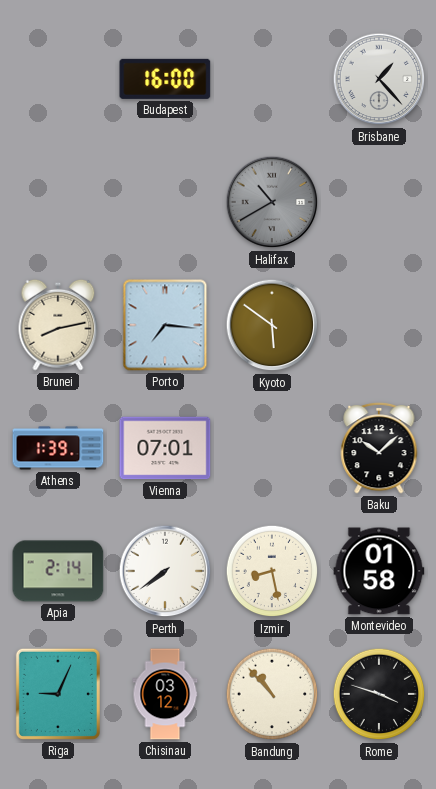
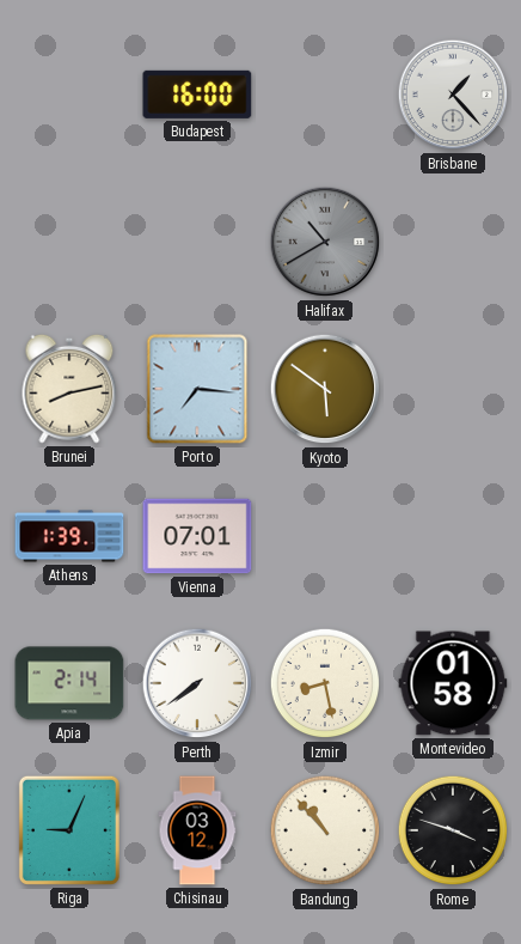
Baku: 10:08 -> none
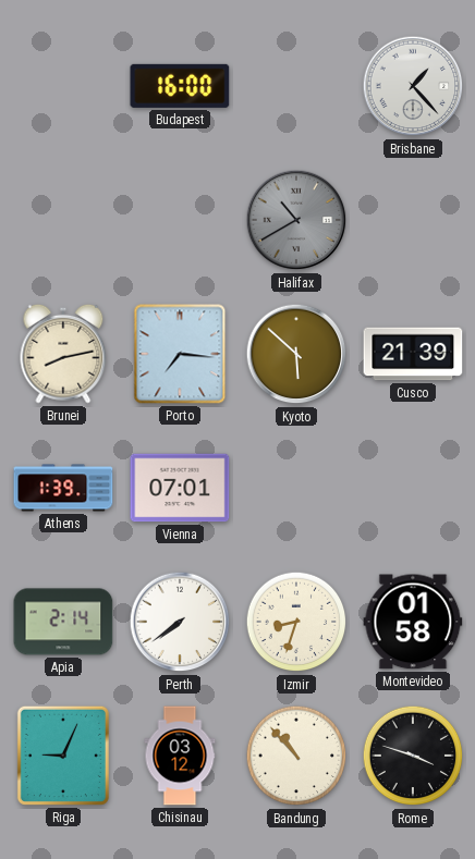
Kyoto: 5:51 -> 5:52
Cusco: none -> 21:39
Izmir: 8:28 -> 8:33
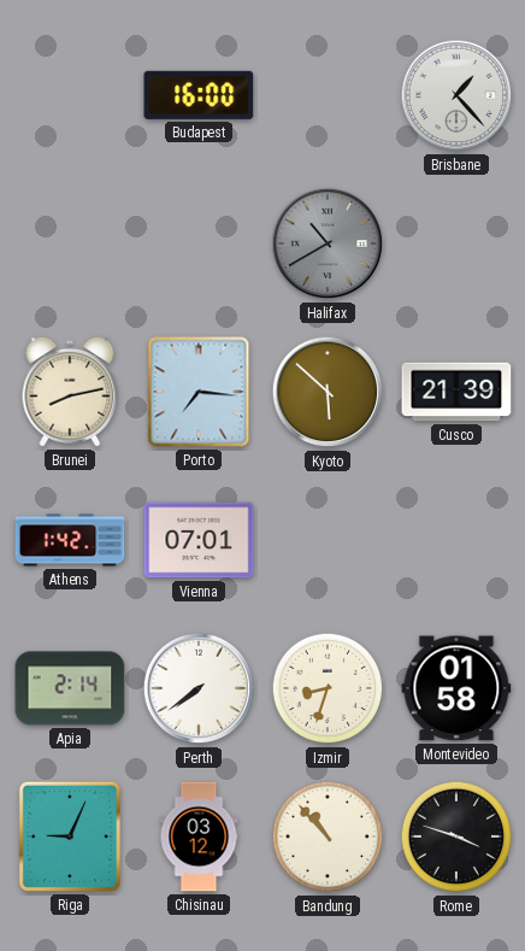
Athens: 1:39 -> 1:42
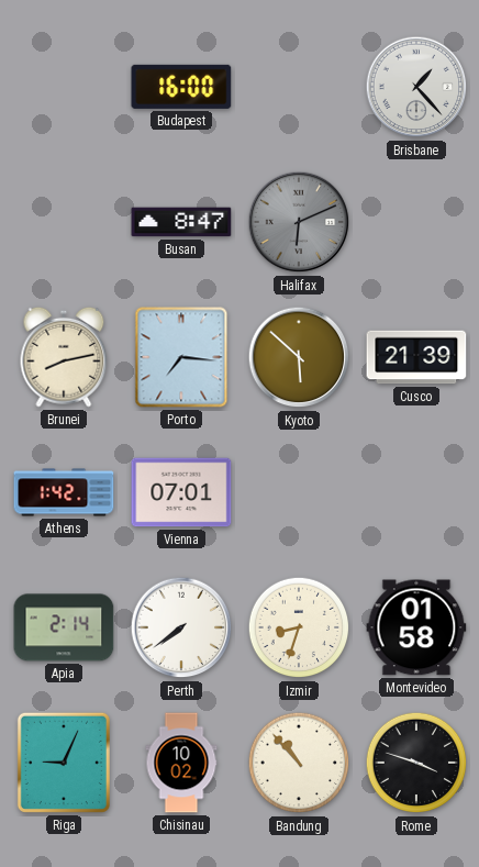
Busan: none -> 8:47
Halifax: 10:40 -> 6:11
Chisinau: 03:12 -> 10:02
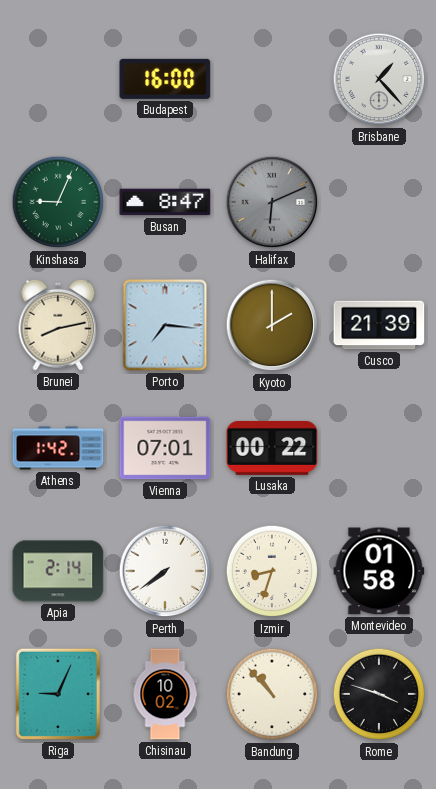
Kinshasa: none -> 9:04
Kyoto: 5:52 -> 2:00
Lusaka: none -> 00:22
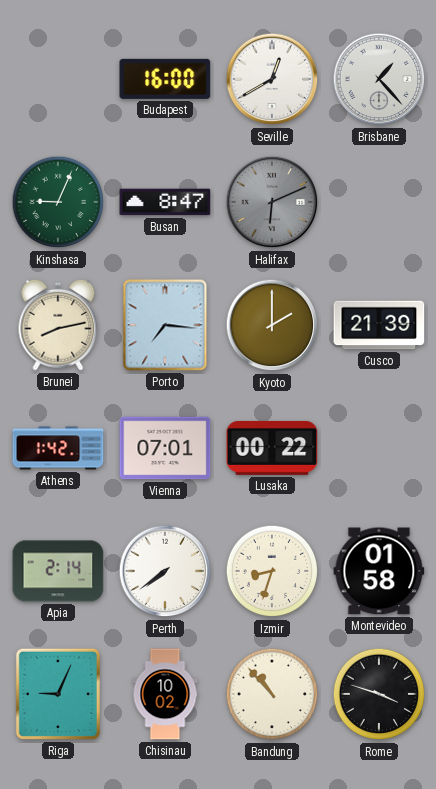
Seville: none -> 12:40
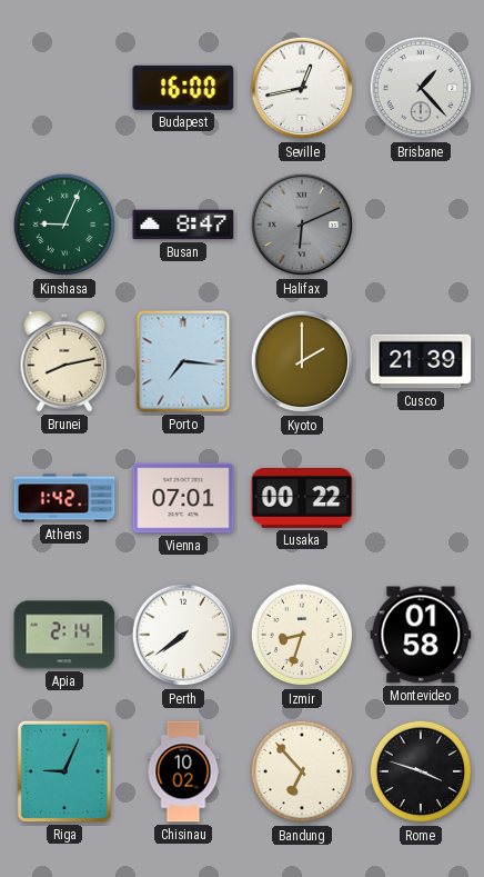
Seville: 12:40 -> 12:43
Bandung: 10:53 -> 6:53
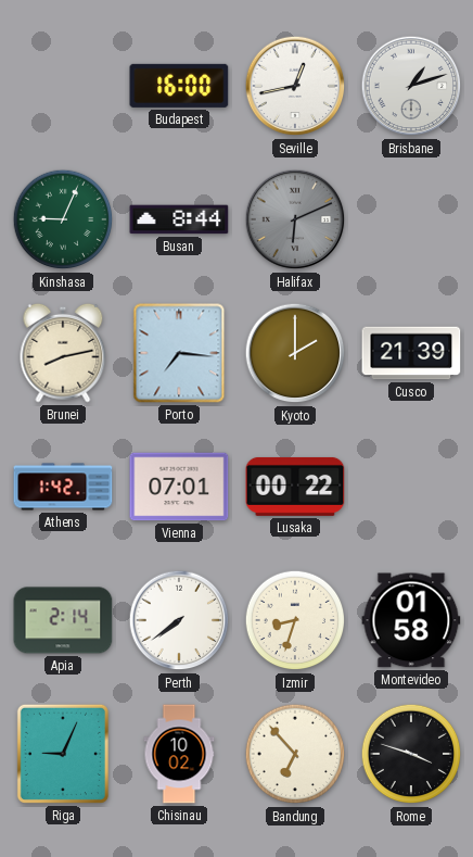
Brisbane: 1:23 -> 1:12
Busan: 8:47 -> 8:44
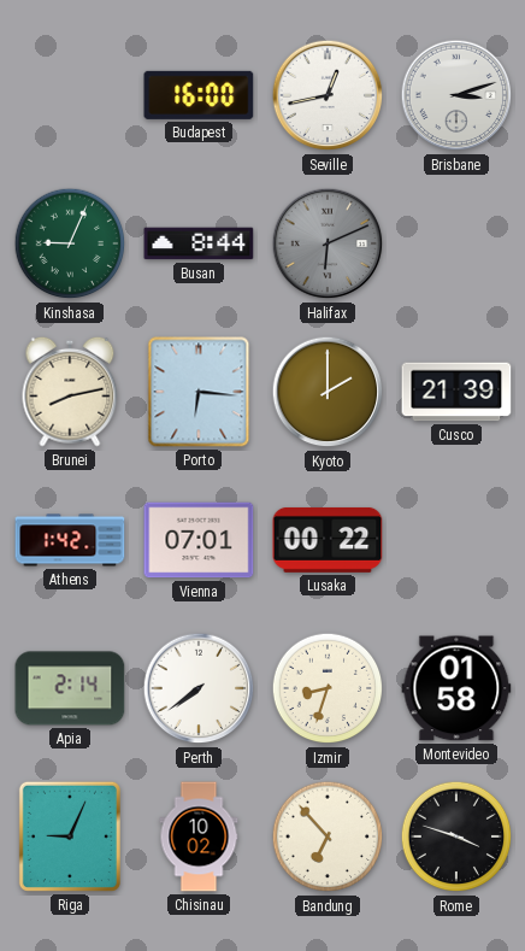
Brisbane: 1:12 -> 3:12
Porto: 7:16 -> 6:16
